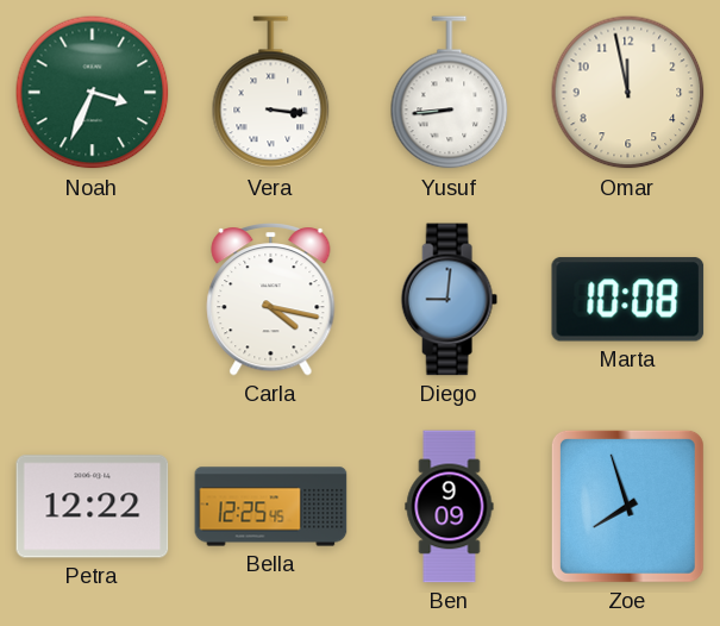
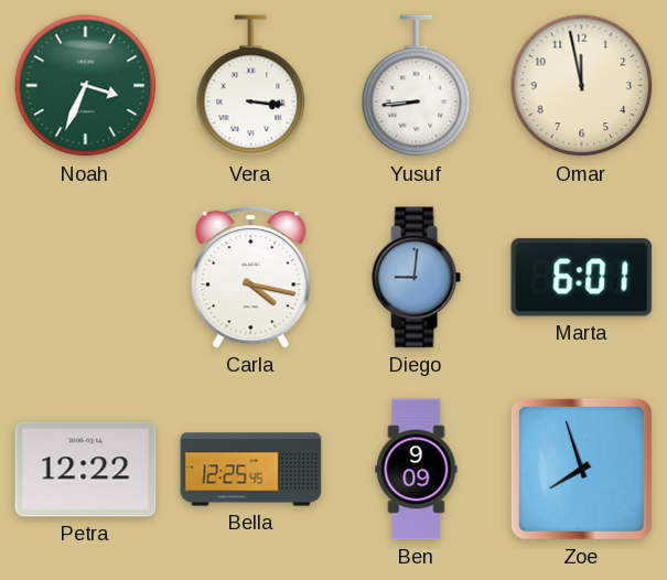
Marta: 10:08 -> 6:01
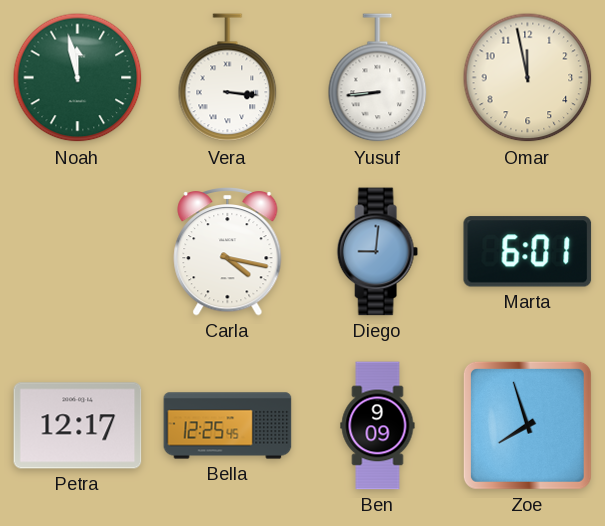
Noah: 3:34 -> 11:58
Petra: 12:22 -> 12:17
